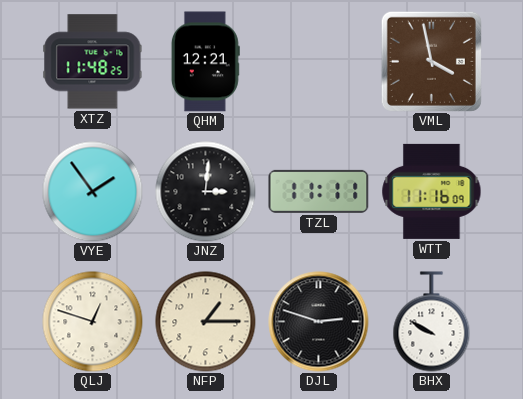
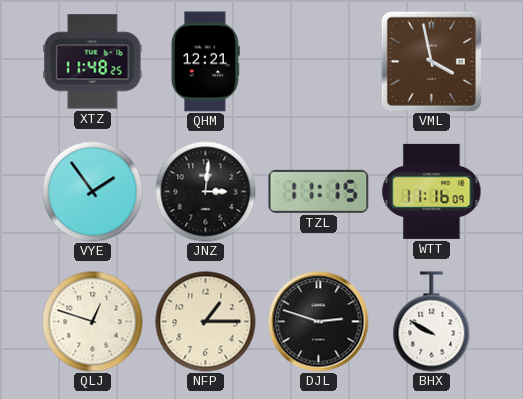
TZL: 11:11 -> 11:15
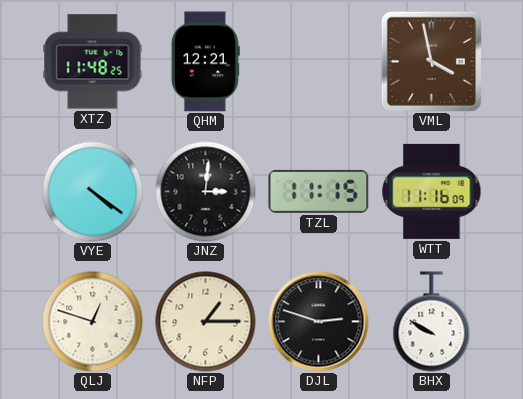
VYE: 1:54 -> 4:21
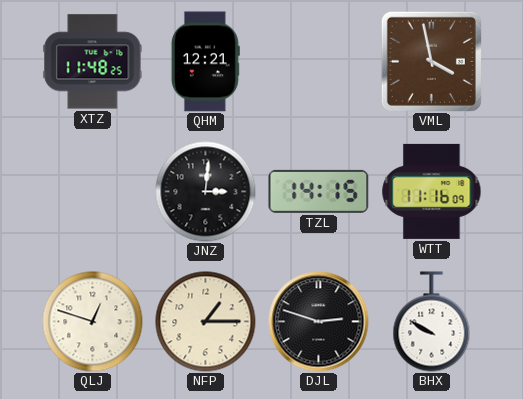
VYE: 4:21 -> none
TZL: 11:15 -> 14:15
